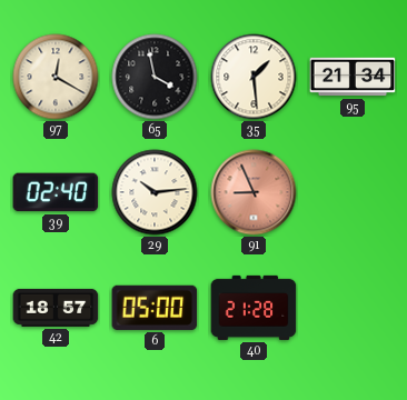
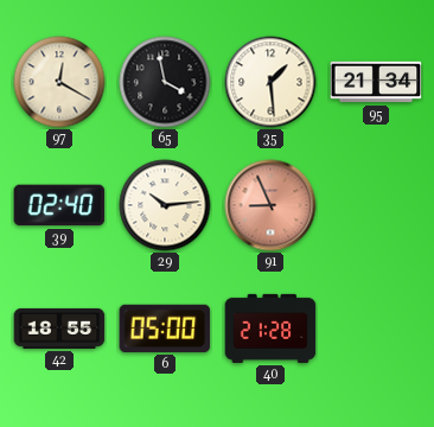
42: 18:57 -> 18:55
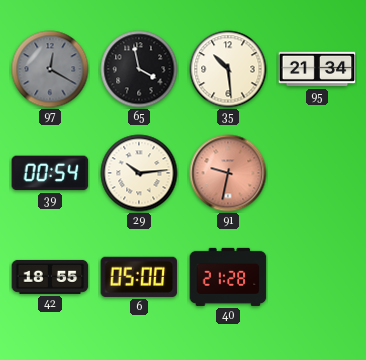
97 dial: cream -> grey
35: 1:29 -> 10:29
39: 02:40 -> 00:54
91: 8:56 -> 9:32
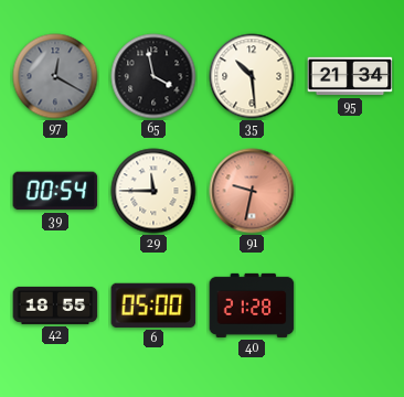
29: 10:14 -> 11:45
